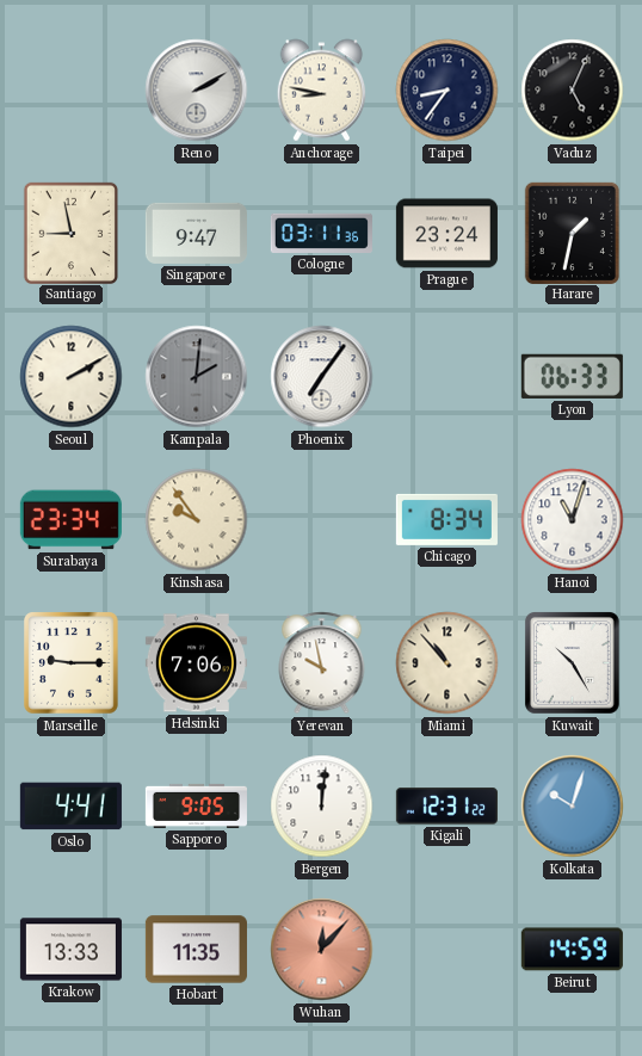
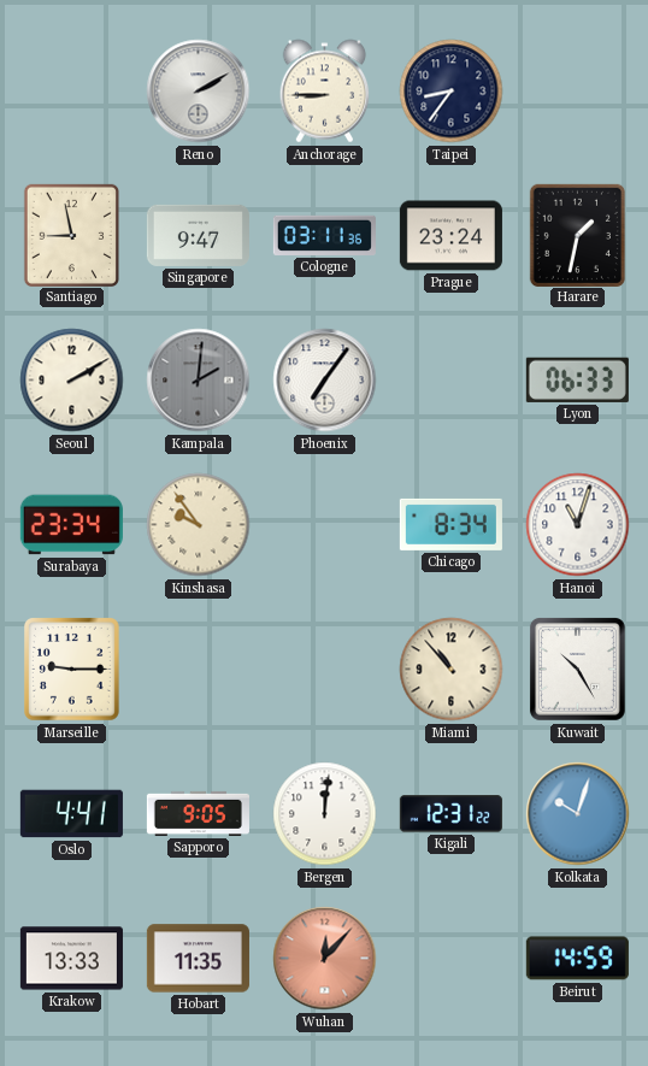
Anchorage: 8:47 -> 8:45
Vaduz: 5:04 -> none
Helsinki: 7:06 -> none
Yerevan: 9:58 -> none
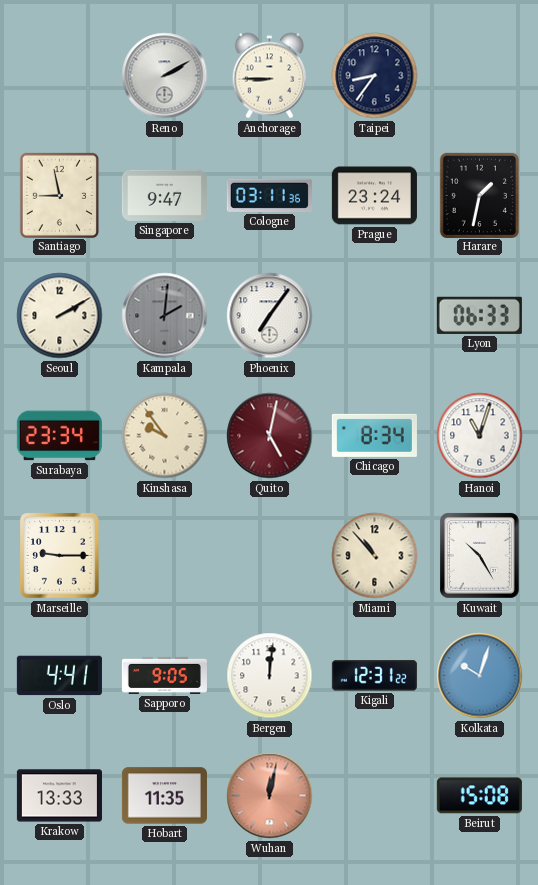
Quito: none -> 5:02
Wuhan: 12:07 -> 12:02
Beirut: 14:59 -> 15:08
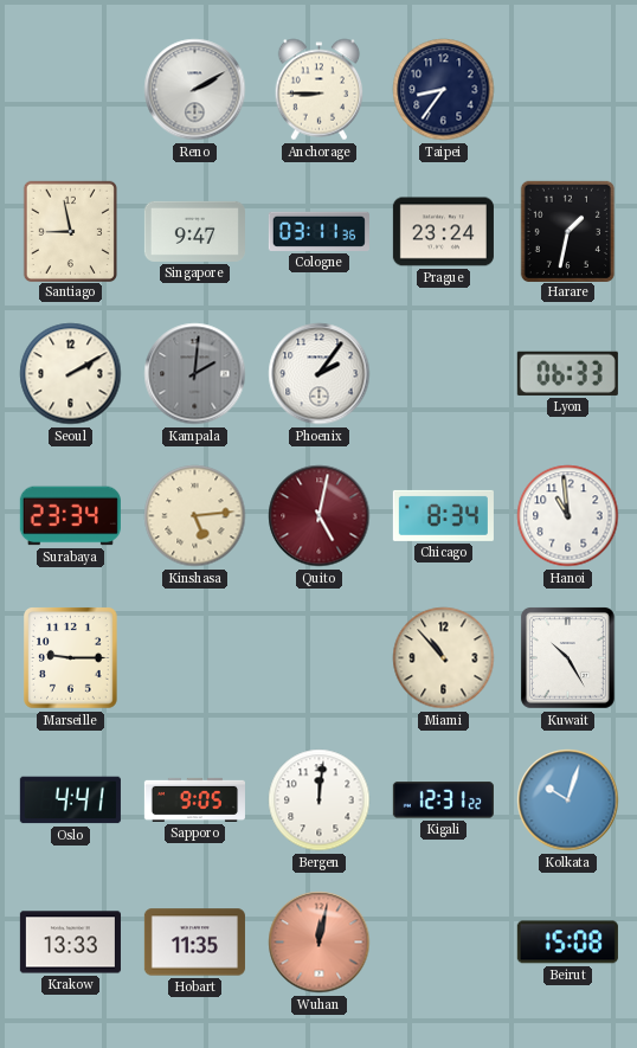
Phoenix: 7:06 -> 2:06
Kinshasa: 9:54 -> 5:14
Hanoi: 11:03 -> 10:59
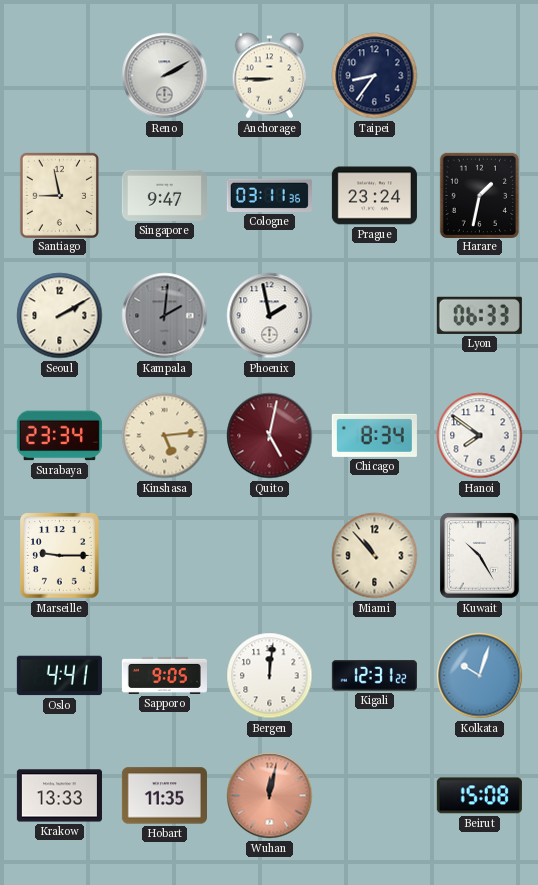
Phoenix: 2:06 -> 1:58
Hanoi: 10:59 -> 7:51
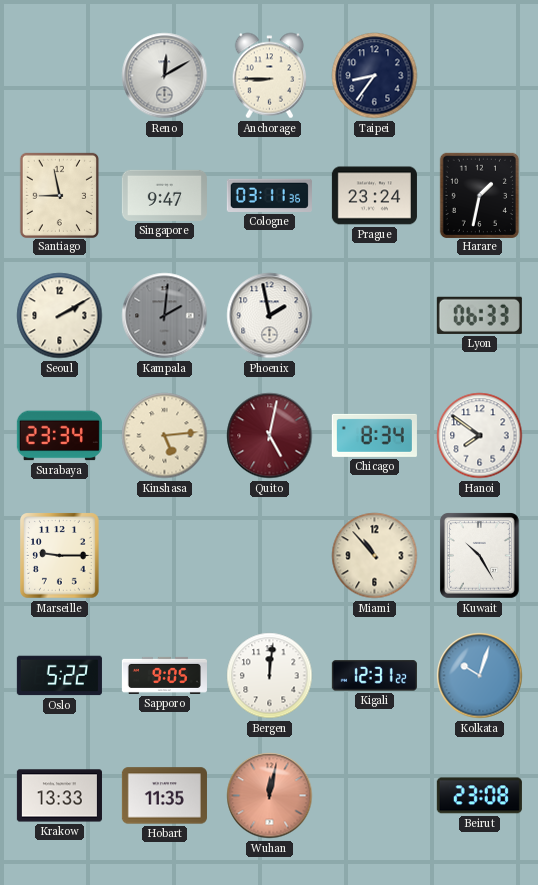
Reno: 2:10 -> 12:10
Oslo: 4:41 -> 5:22
Beirut: 15:08 -> 23:08
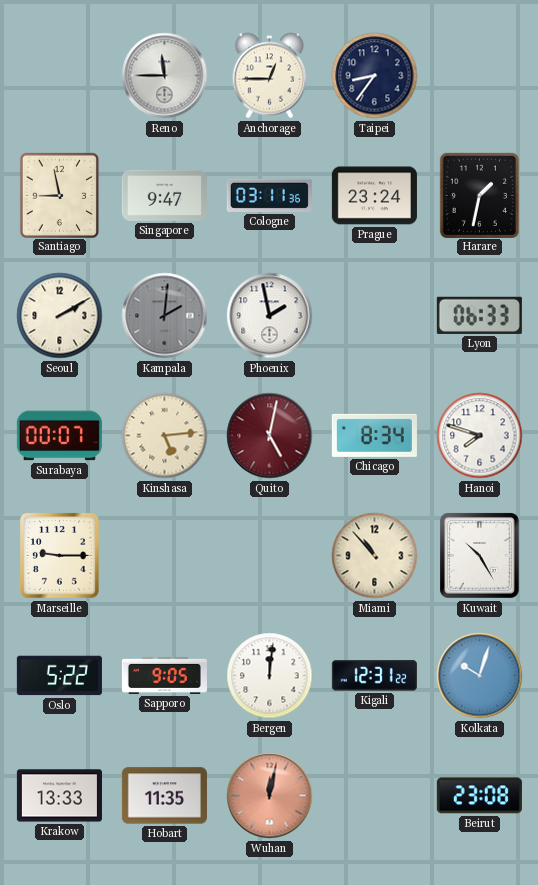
Reno: 12:10 -> 11:45
Anchorage: 8:45 -> 12:45
Surabaya: 23:34 -> 00:07
Hanoi: 7:51 -> 7:48
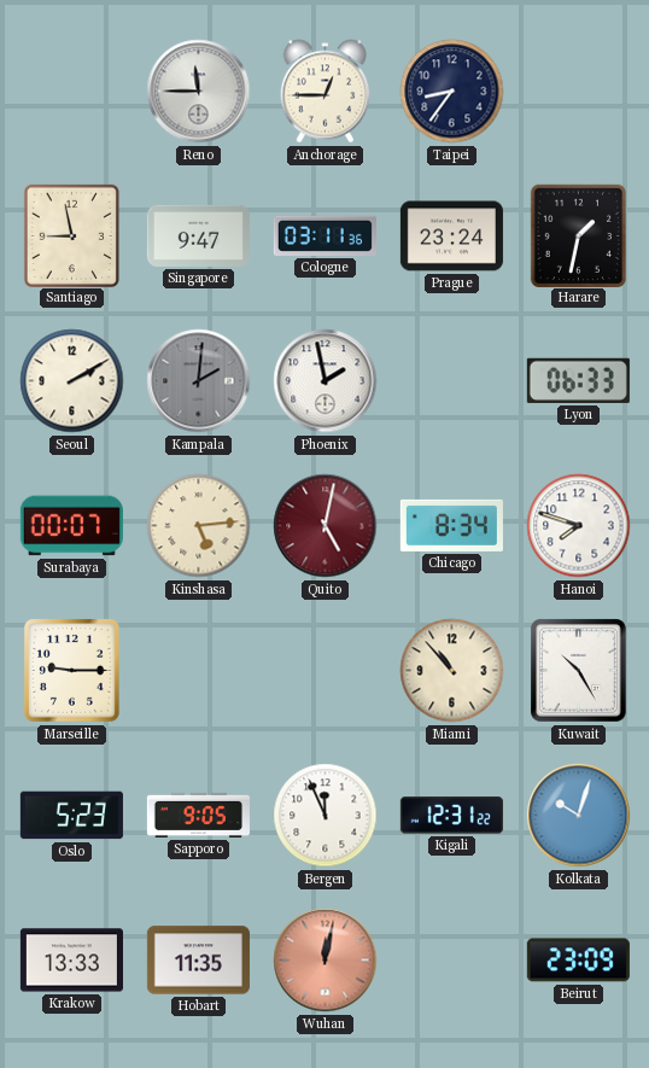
Oslo: 5:22 -> 5:23
Bergen: 12:01 -> 11:56
Beirut: 23:08 -> 23:09
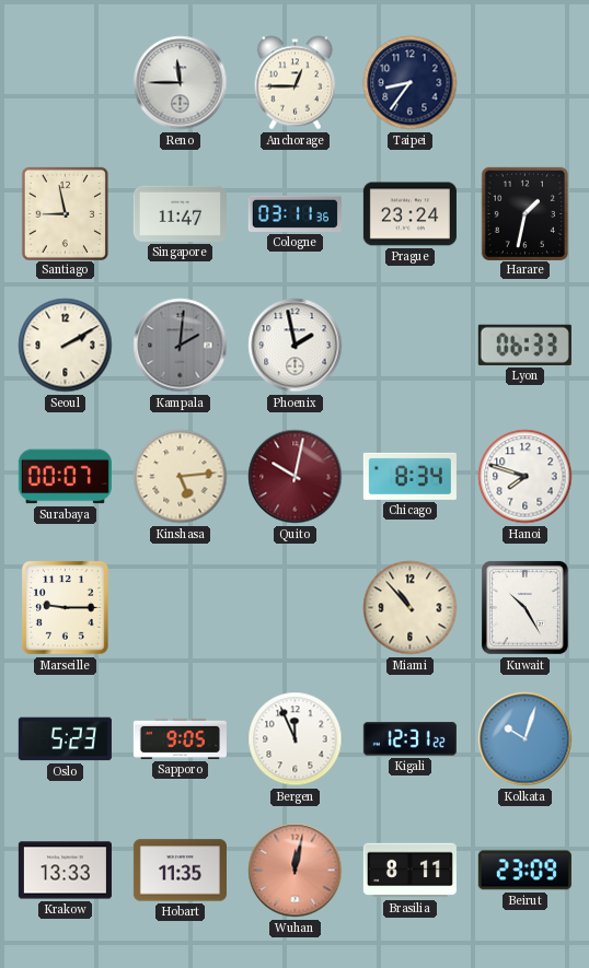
Singapore: 9:47 -> 11:47
Quito: 5:02 -> 10:02
Brasilia: none -> 8:11
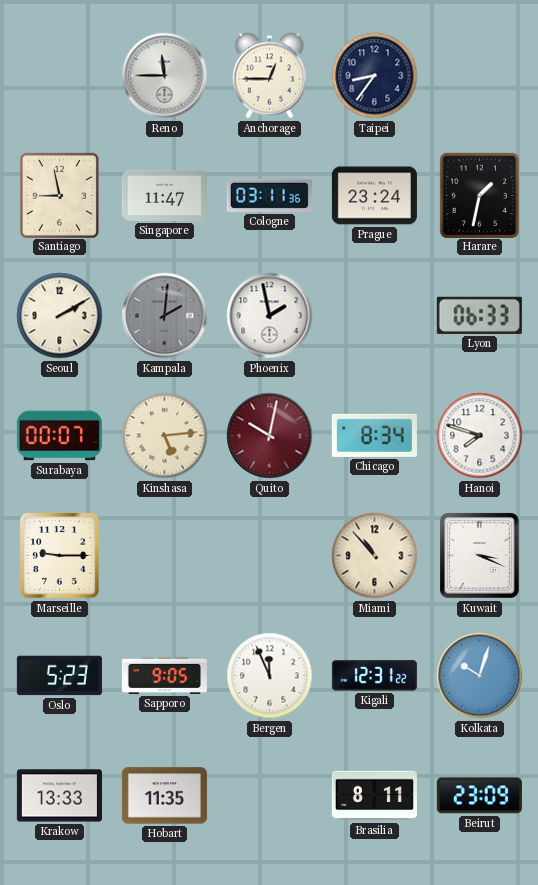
Kuwait: 10:25 -> 3:19
Wuhan: 12:02 -> none
